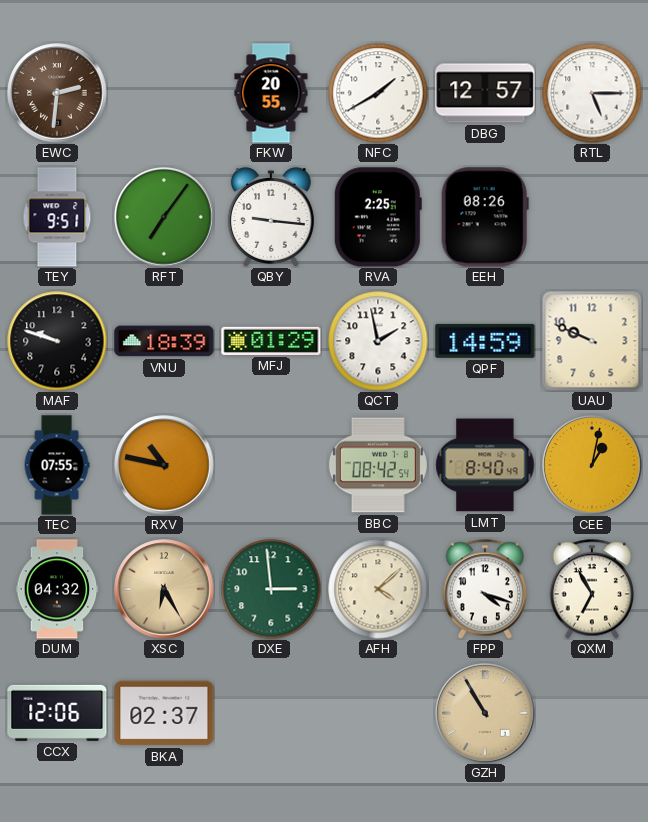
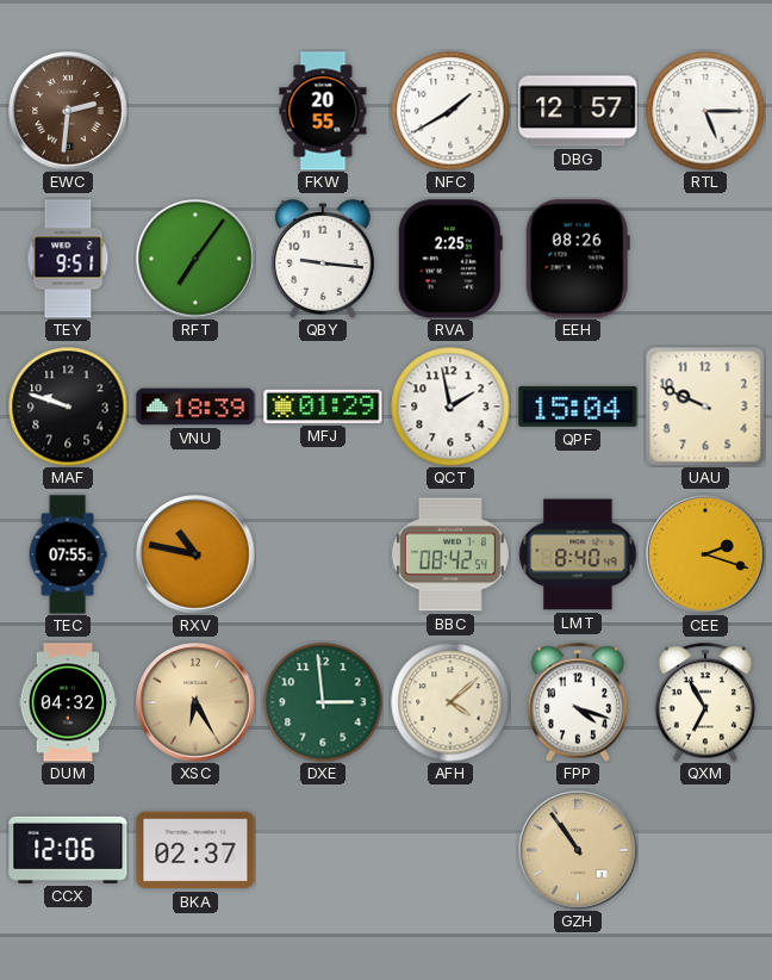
QPF: 14:59 -> 15:04
CEE: 1:02 -> 2:18
GZH: 10:55 -> 10:54
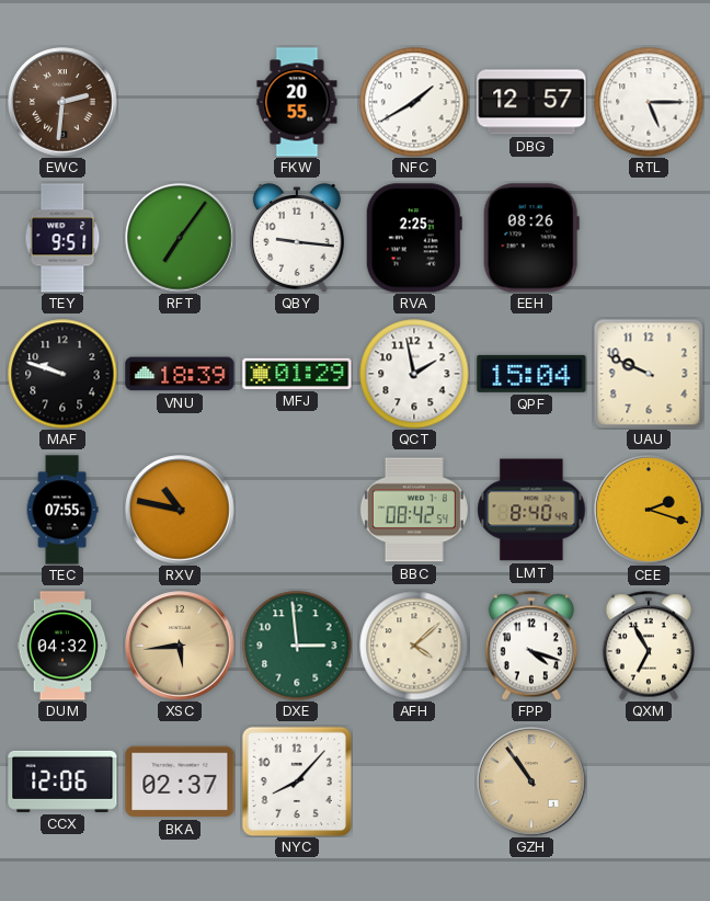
XSC: 6:25 -> 5:44
NYC: none -> 8:07
